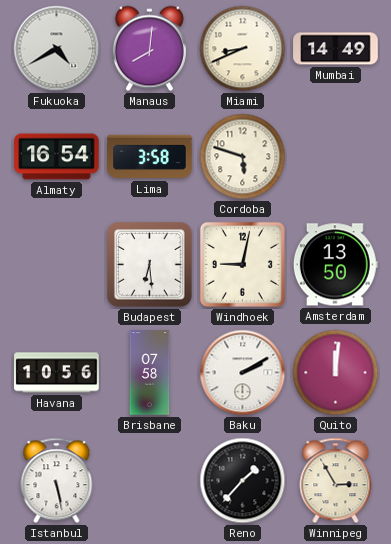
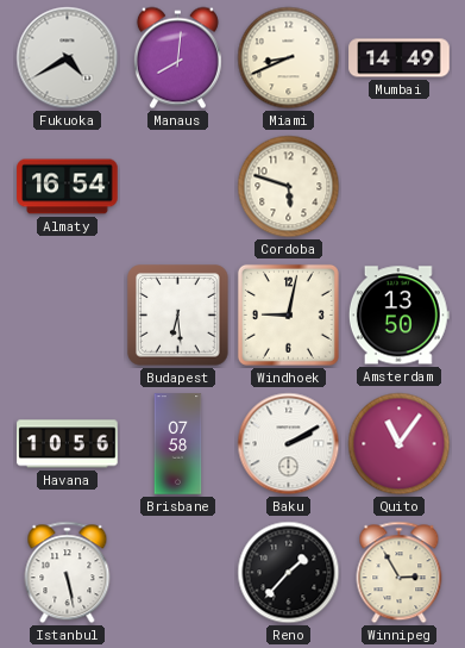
Lima: 3:58 -> none
Quito: 12:01 -> 11:06
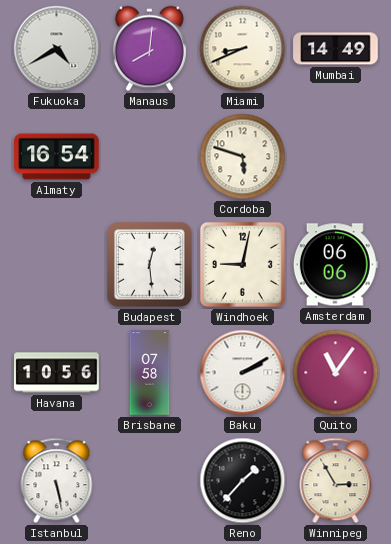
Budapest: 6:29 -> 12:29
Amsterdam: 13:50 -> 06:06
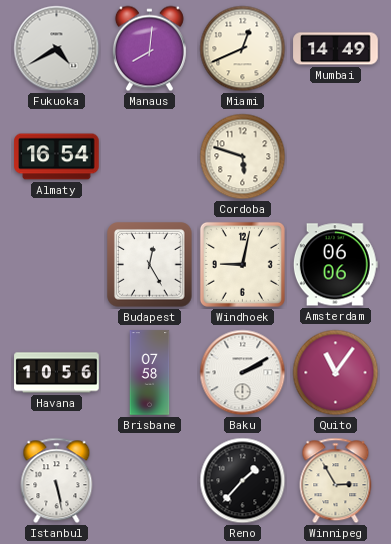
Miami: 8:41 -> 12:41
Budapest: 12:29 -> 12:25
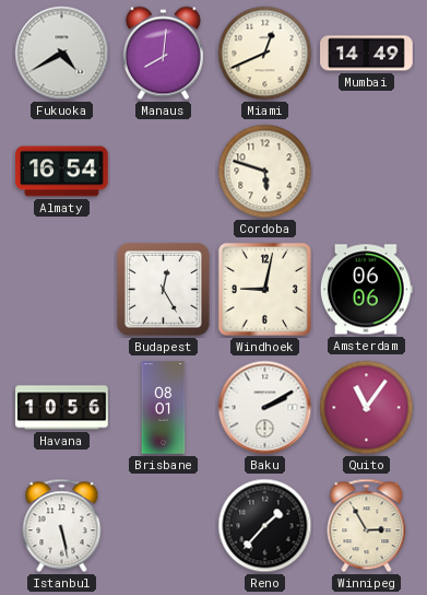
Brisbane: 07:58 -> 08:01
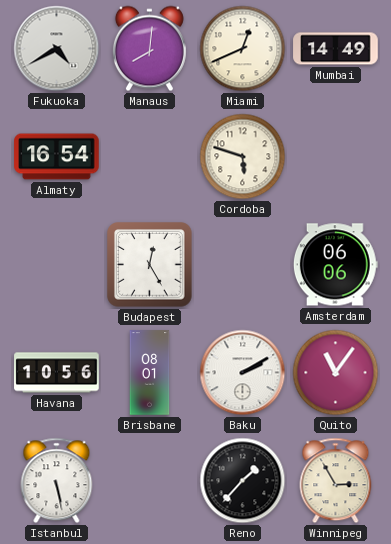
Windhoek: 9:02 -> none
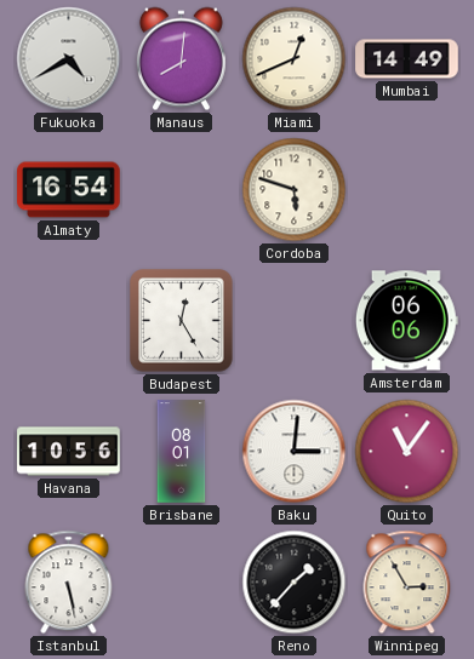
Baku: 2:10 -> 3:01
